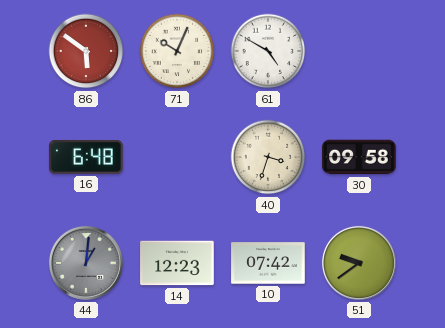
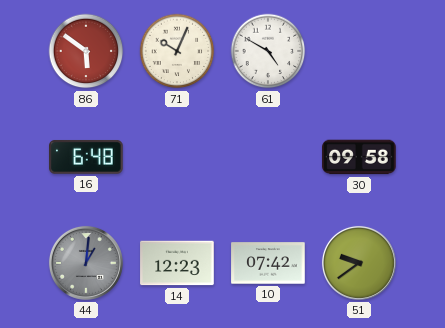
40: 3:33 -> none
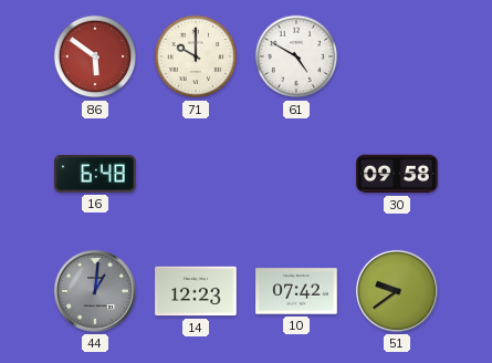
71: 10:04 -> 10:00
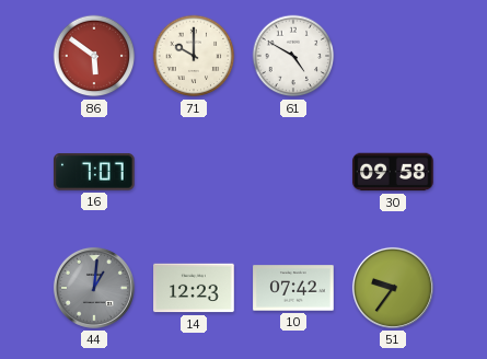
16: 6:48 -> 7:07
51: 9:39 -> 9:36
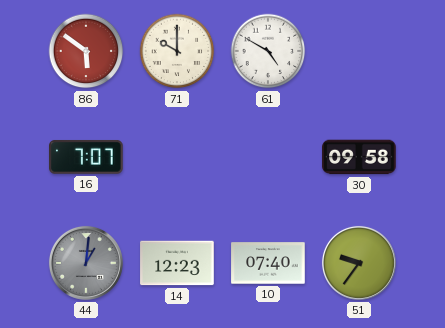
10: 07:42 -> 07:40
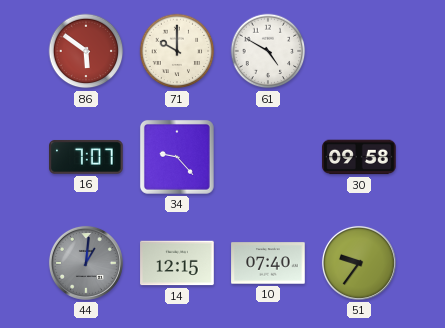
34: none -> 9:23
14: 12:23 -> 12:15
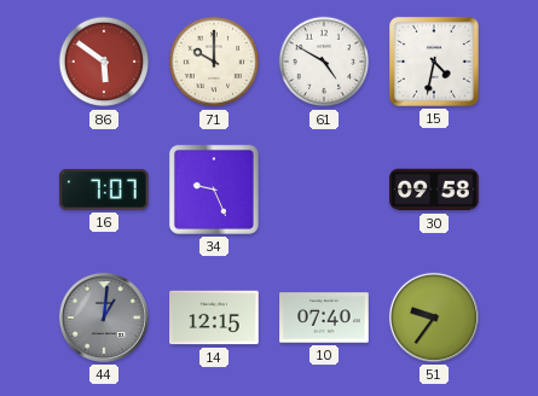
15: none -> 4:32
34: 9:23 -> 9:26
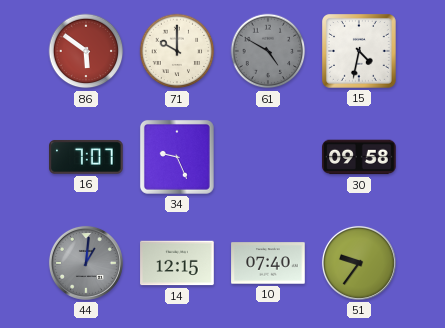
61 dial: white -> grey
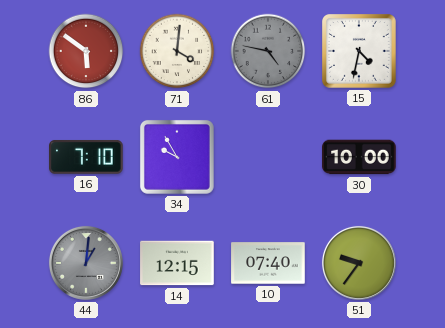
71: 10:00 -> 4:01
61: 4:50 -> 4:47
16: 7:07 -> 7:10
34: 9:26 -> 9:55
30: 09:58 -> 10:00
